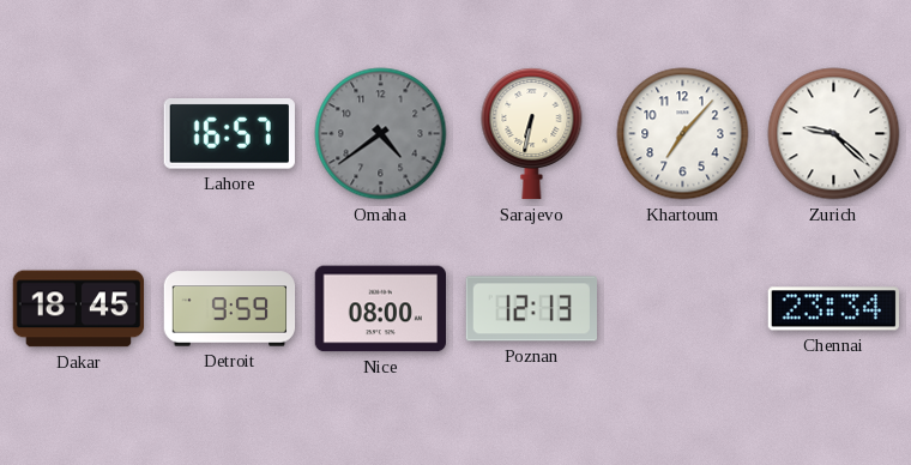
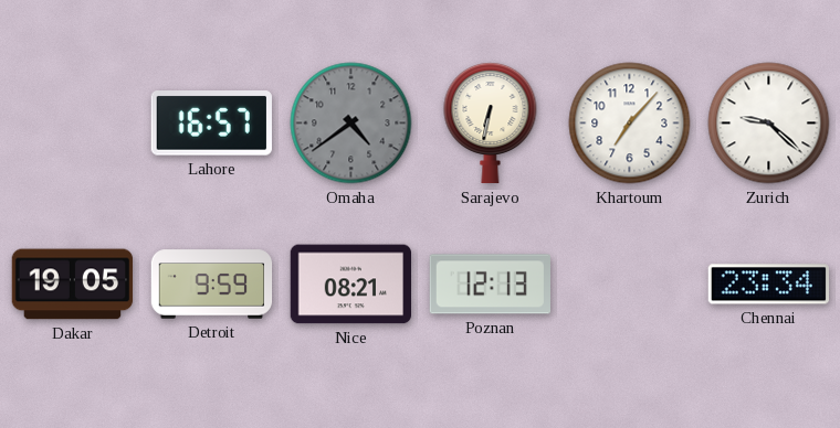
Dakar: 18:45 -> 19:05
Nice: 08:00 -> 08:21
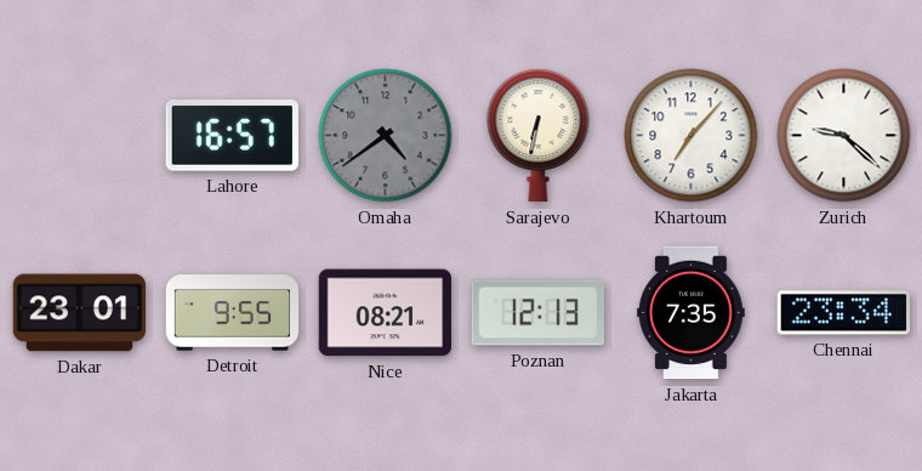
Dakar: 19:05 -> 23:01
Detroit: 9:59 -> 9:55
Jakarta: none -> 7:35
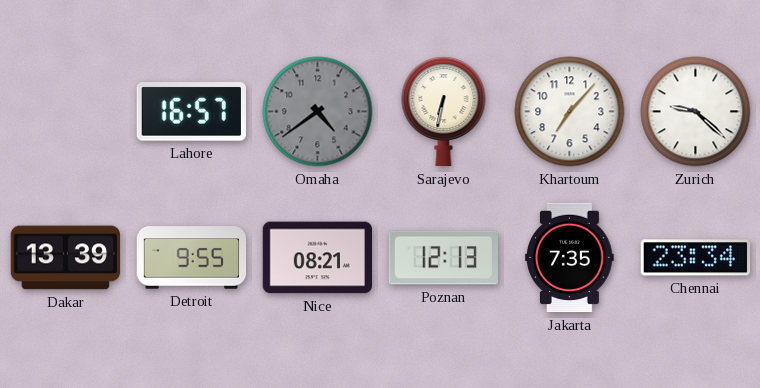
Dakar: 23:01 -> 13:39
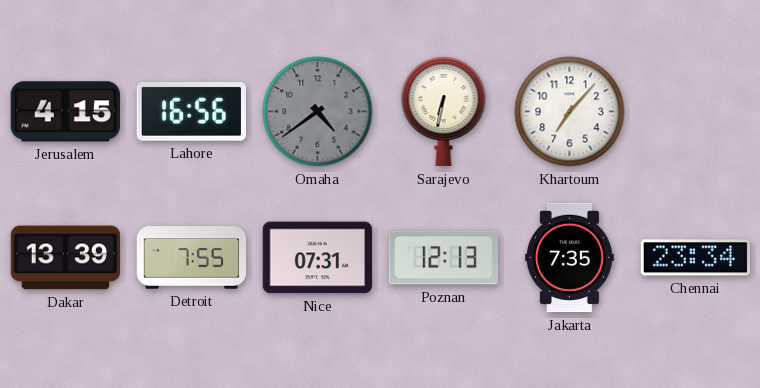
Jerusalem: none -> 4:15
Lahore: 16:57 -> 16:56
Zurich: 9:22 -> none
Detroit: 9:55 -> 7:55
Nice: 08:21 -> 07:31
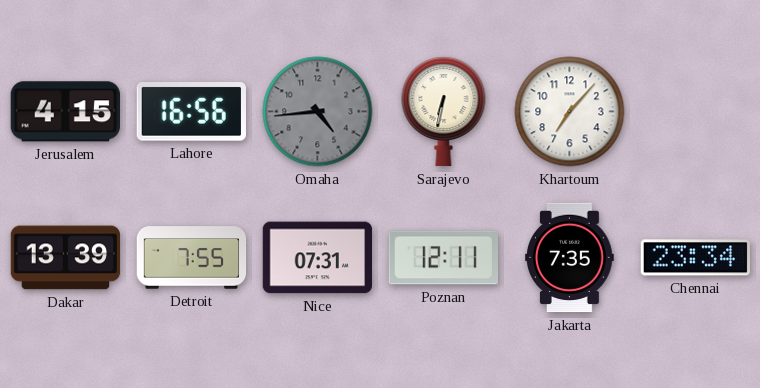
Omaha: 4:39 -> 4:44
Poznan: 12:13 -> 12:11
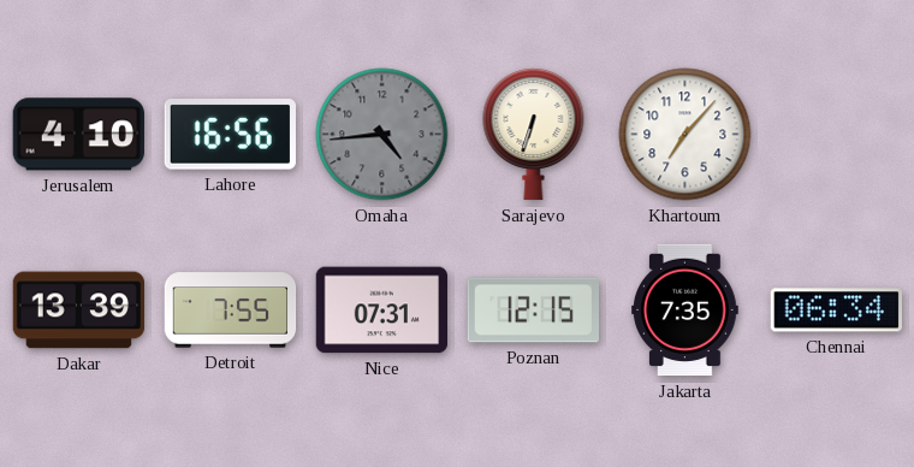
Jerusalem: 4:15 -> 4:10
Sarajevo: 6:32 -> 6:33
Poznan: 12:11 -> 12:15
Chennai: 23:34 -> 06:34
